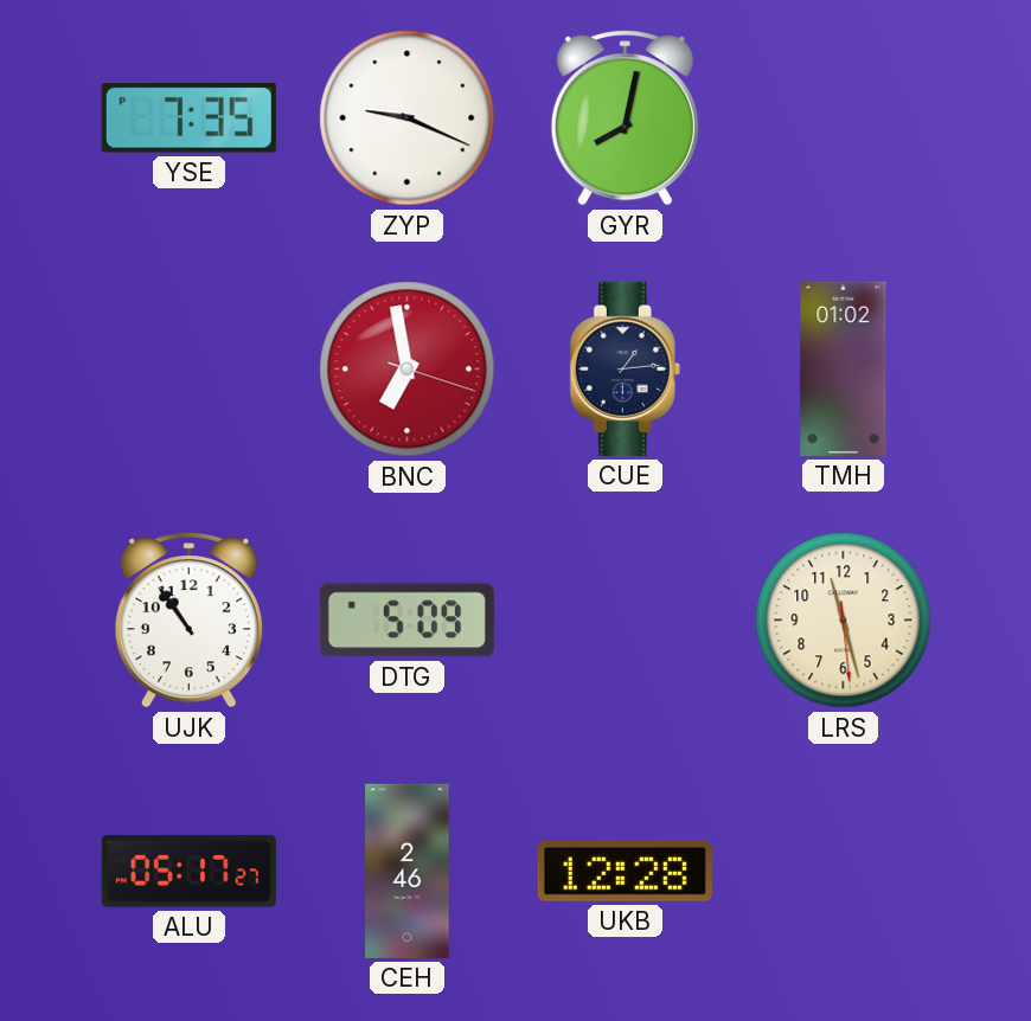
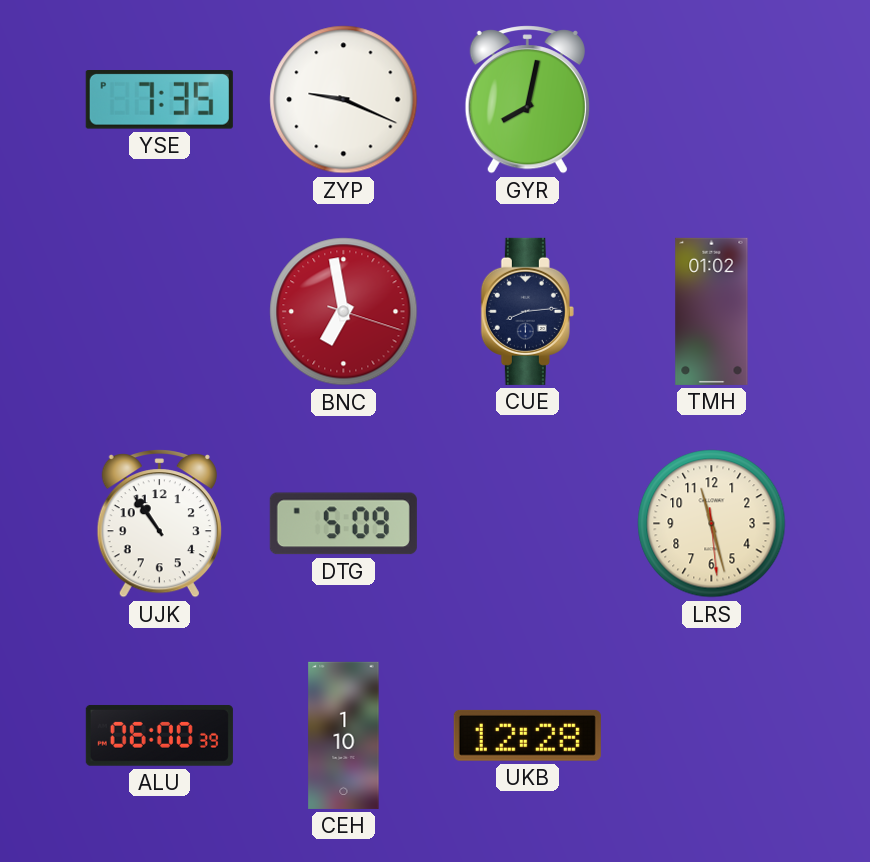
CUE: 1:14 -> 8:14
ALU: 05:17 -> 06:00
CEH: 2:46 -> 1:10
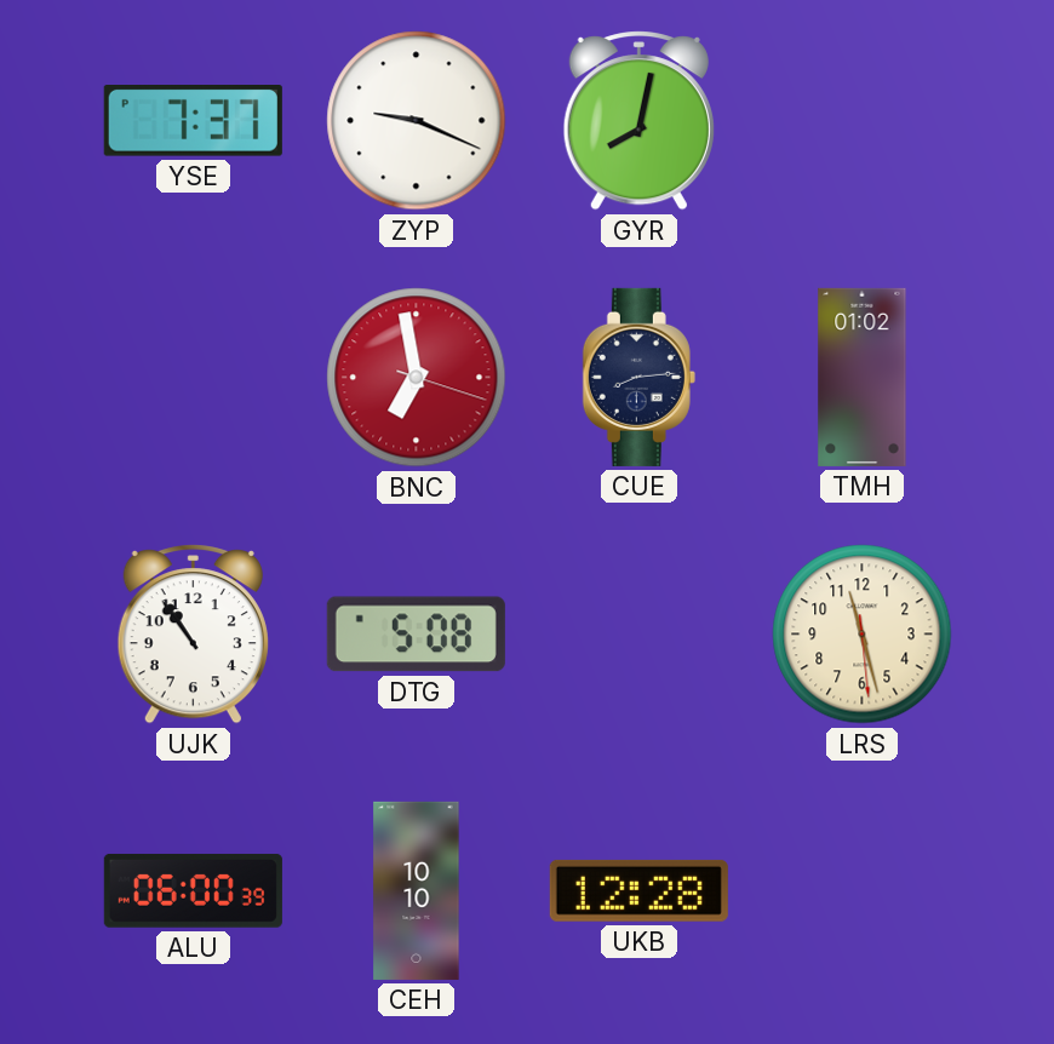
YSE: 7:35 -> 7:37
DTG: 5:09 -> 5:08
CEH: 1:10 -> 10:10
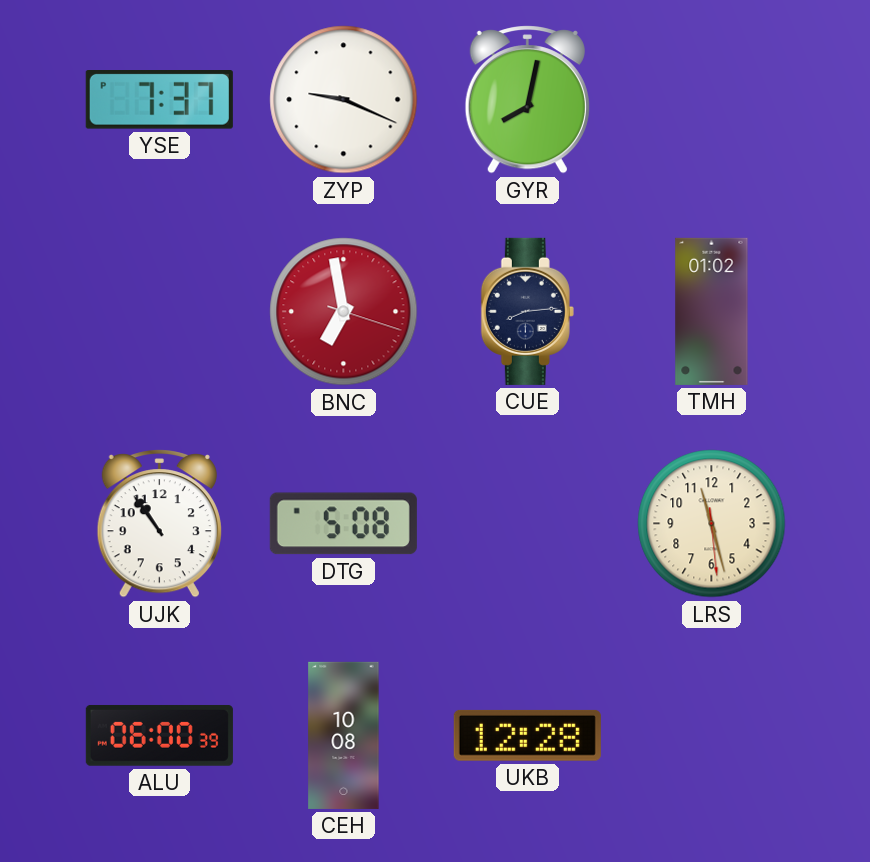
CEH: 10:10 -> 10:08
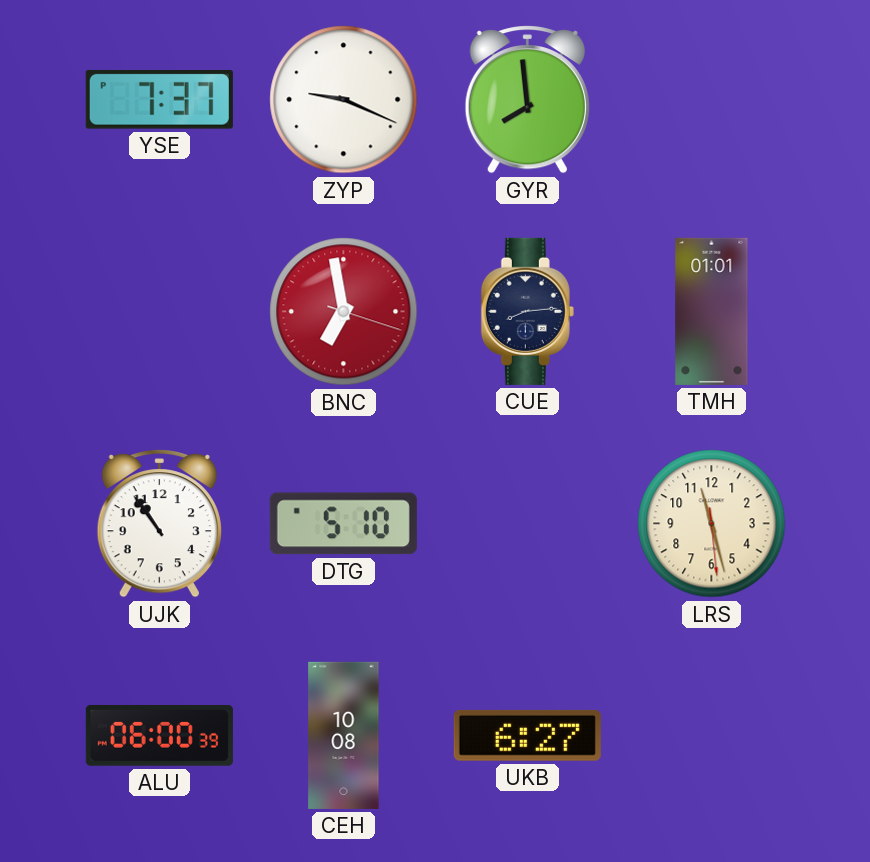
GYR: 8:02 -> 7:59
TMH: 01:02 -> 01:01
DTG: 5:08 -> 5:10
UKB: 12:28 -> 6:27
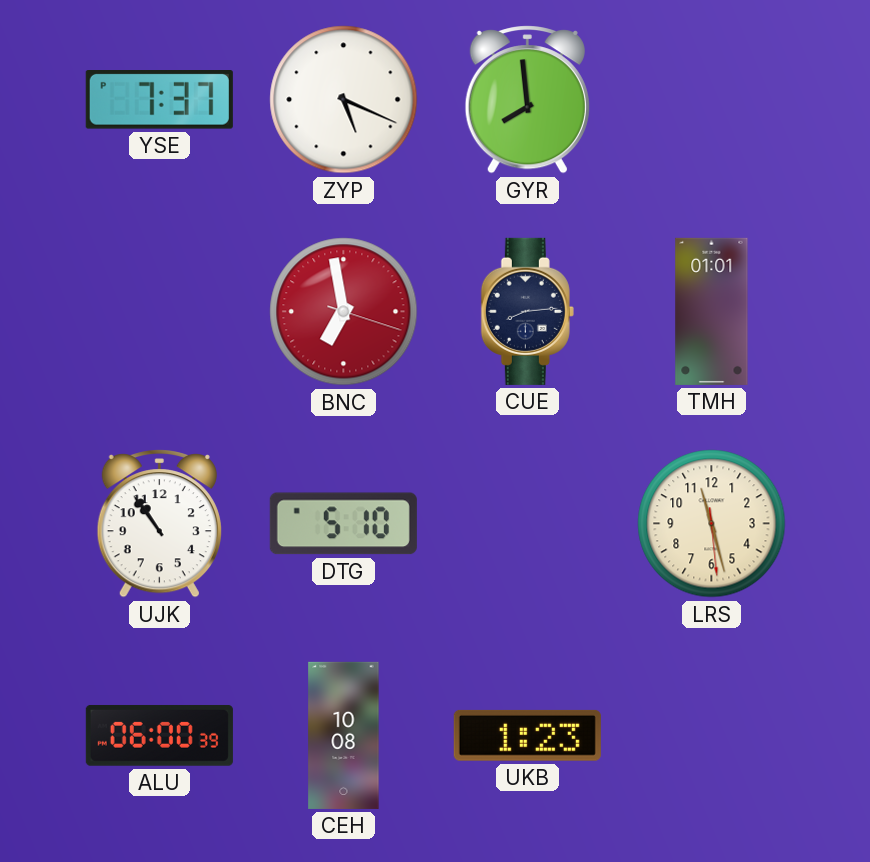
ZYP: 9:19 -> 5:19
UKB: 6:27 -> 1:23
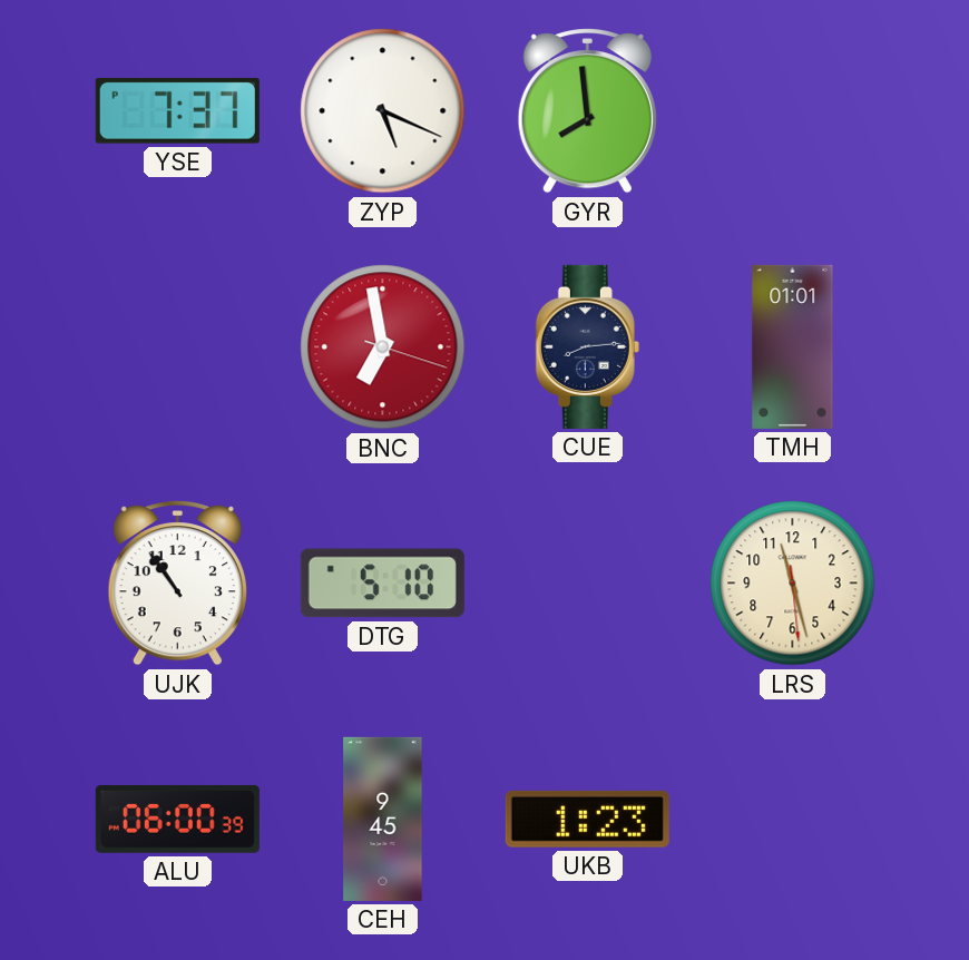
CEH: 10:08 -> 9:45
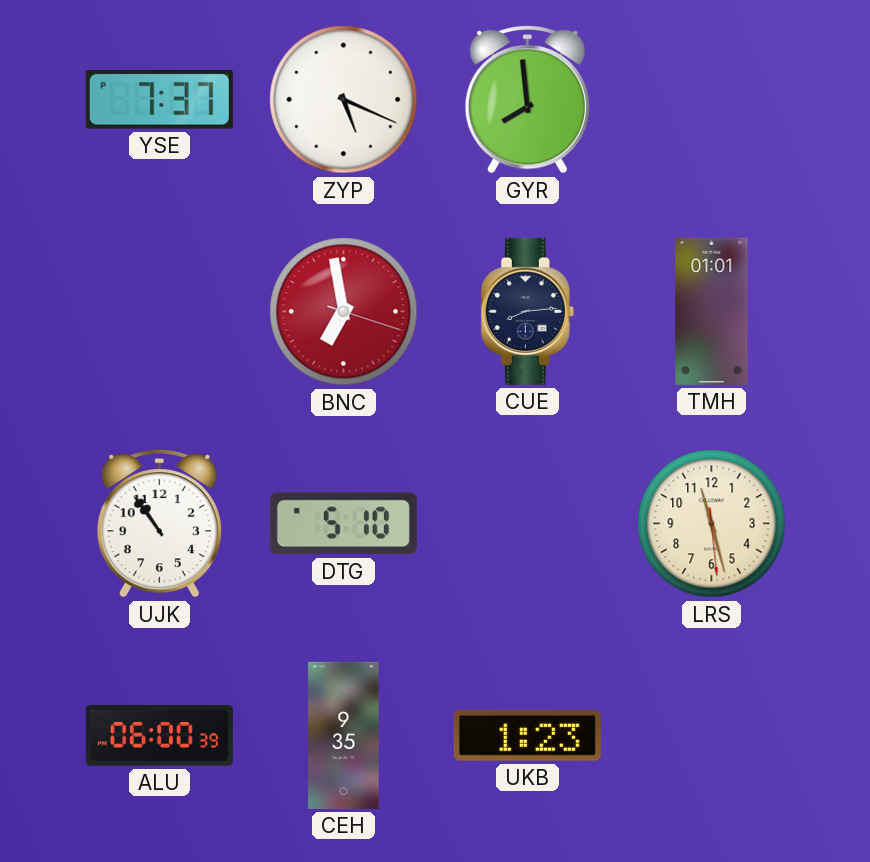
CEH: 9:45 -> 9:35
